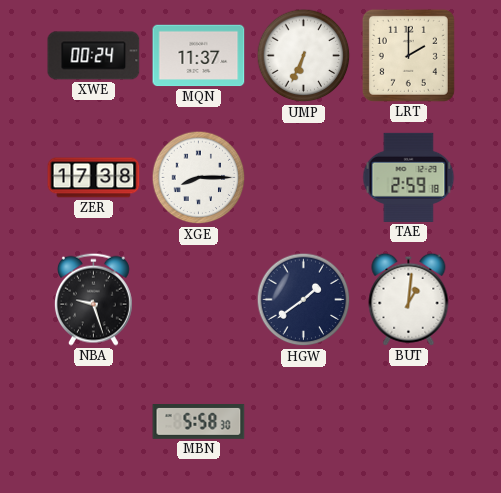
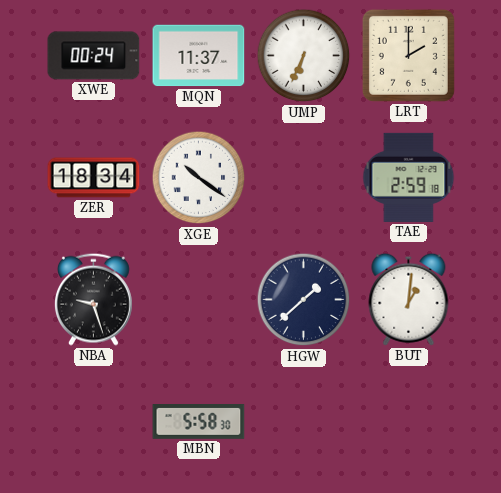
ZER: 17:38 -> 18:34
XGE: 8:15 -> 10:21
HGW: 1:39 -> 1:38
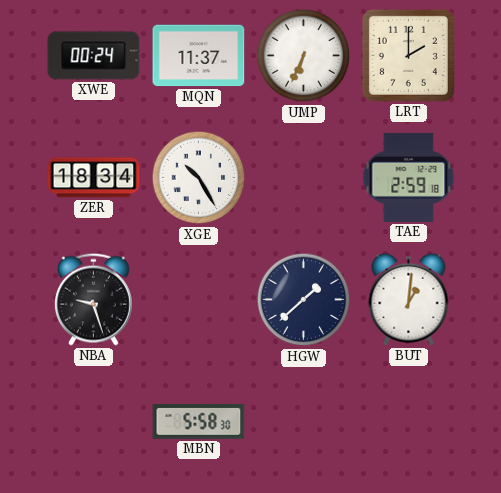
XGE: 10:21 -> 10:25
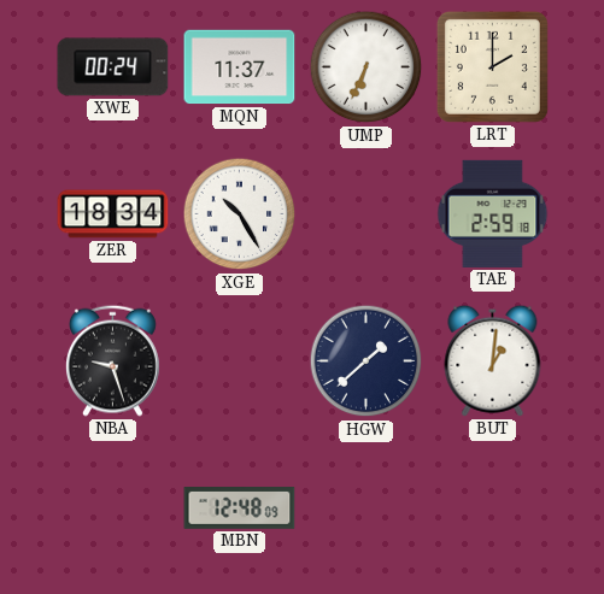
MBN: 5:58 -> 12:48
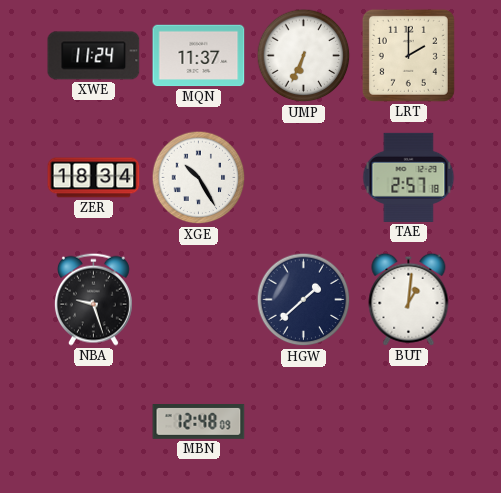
XWE: 00:24 -> 11:24
TAE: 2:59 -> 2:57
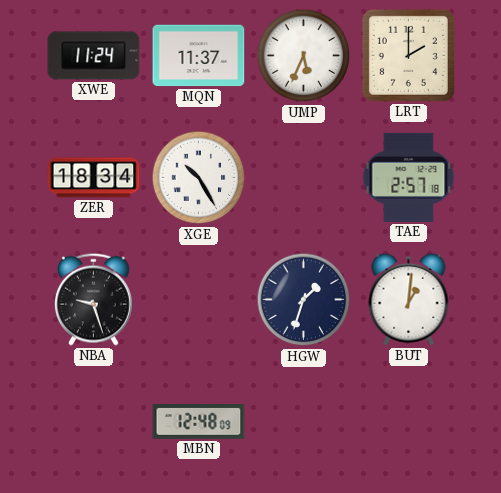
UMP: 6:34 -> 5:34
HGW: 1:38 -> 1:33
